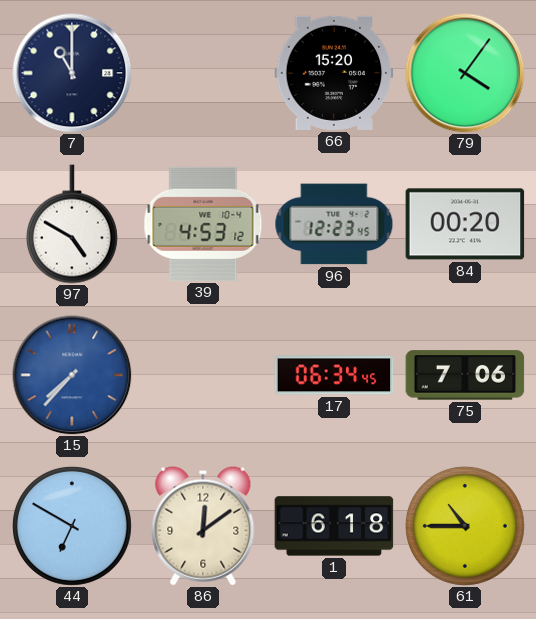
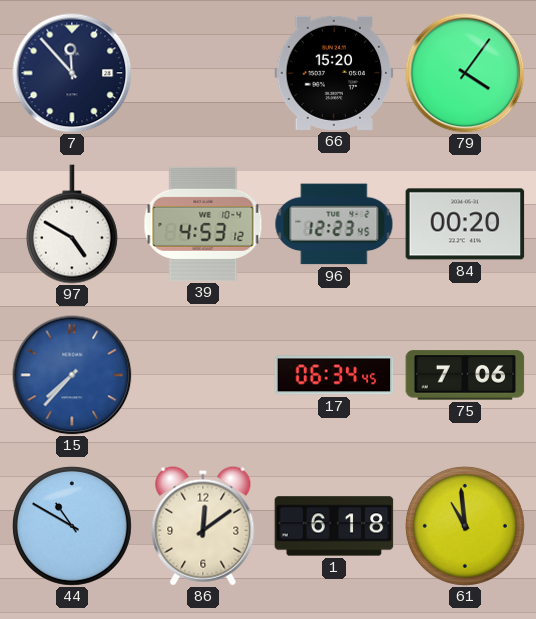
7: 11:00 -> 11:53
44: 6:50 -> 10:50
61: 10:45 -> 10:59
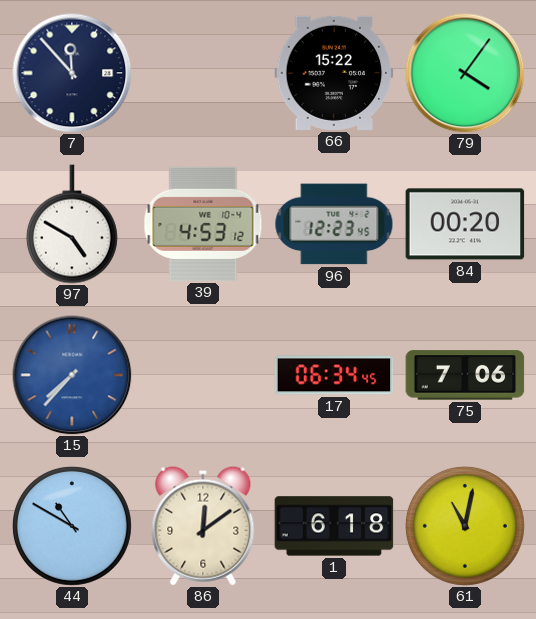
66: 15:20 -> 15:22
61: 10:59 -> 11:02
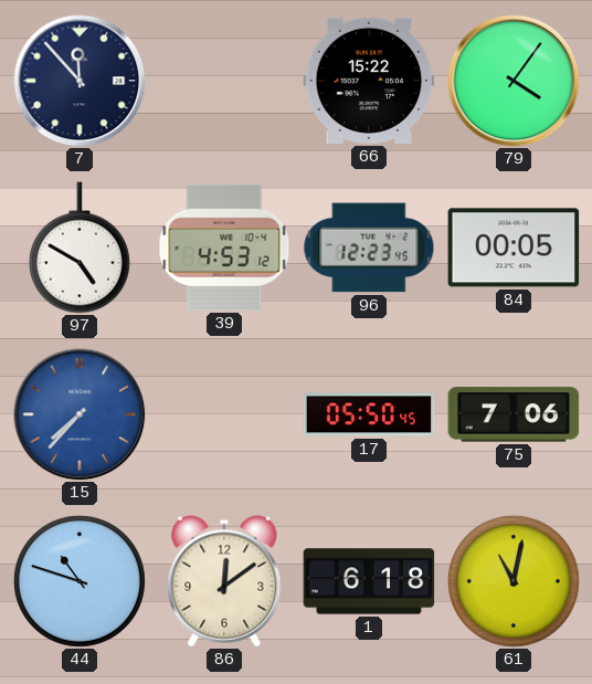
84: 00:20 -> 00:05
17: 06:34 -> 05:50
44: 10:50 -> 10:48
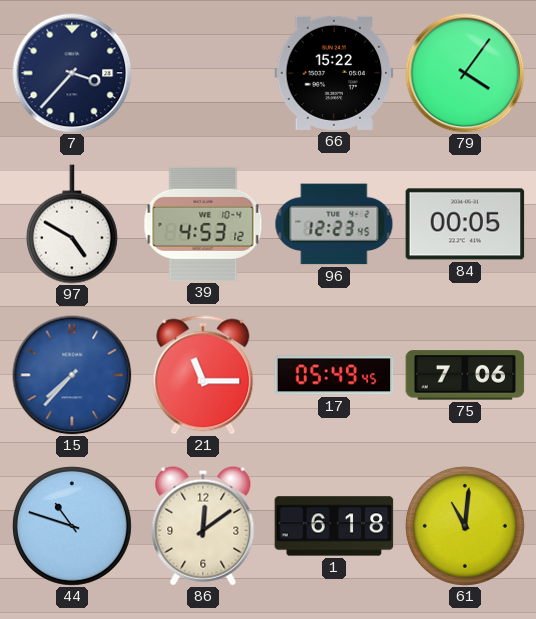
7: 11:53 -> 3:37
21: none -> 11:15
17: 05:50 -> 05:49
61: 11:02 -> 11:01
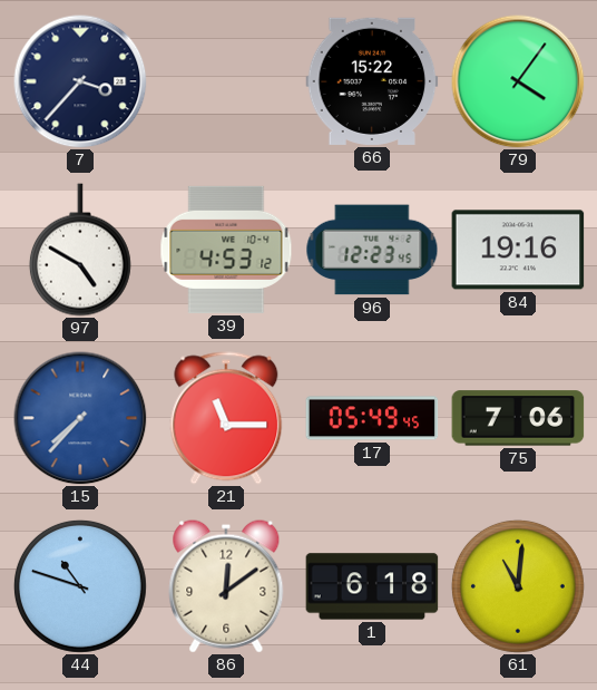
84: 00:05 -> 19:16
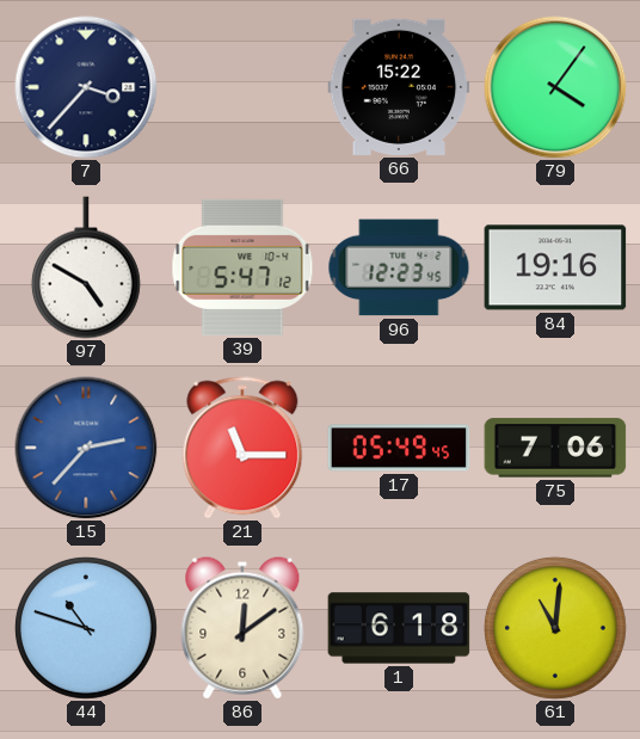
39: 4:53 -> 5:47
15: 7:37 -> 2:37
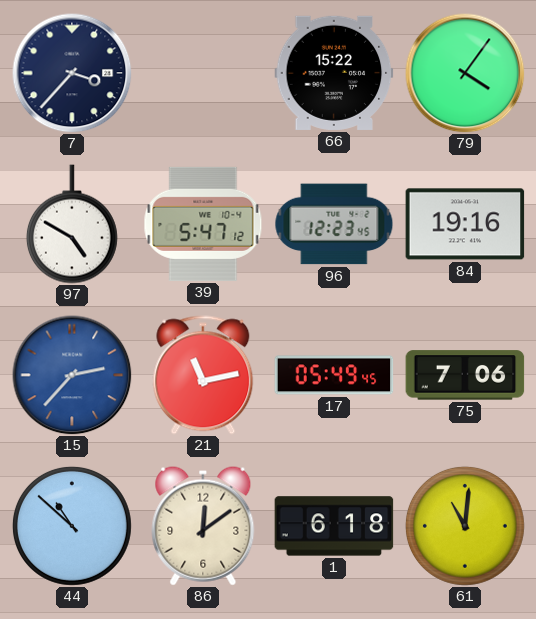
21: 11:15 -> 11:13
44: 10:48 -> 10:52
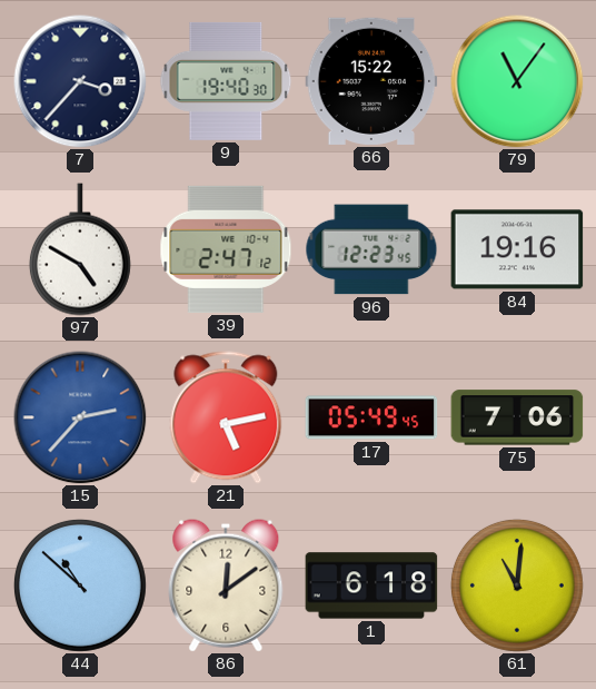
9: none -> 19:40
79: 4:06 -> 11:06
39: 5:47 -> 2:47
21: 11:13 -> 5:13
